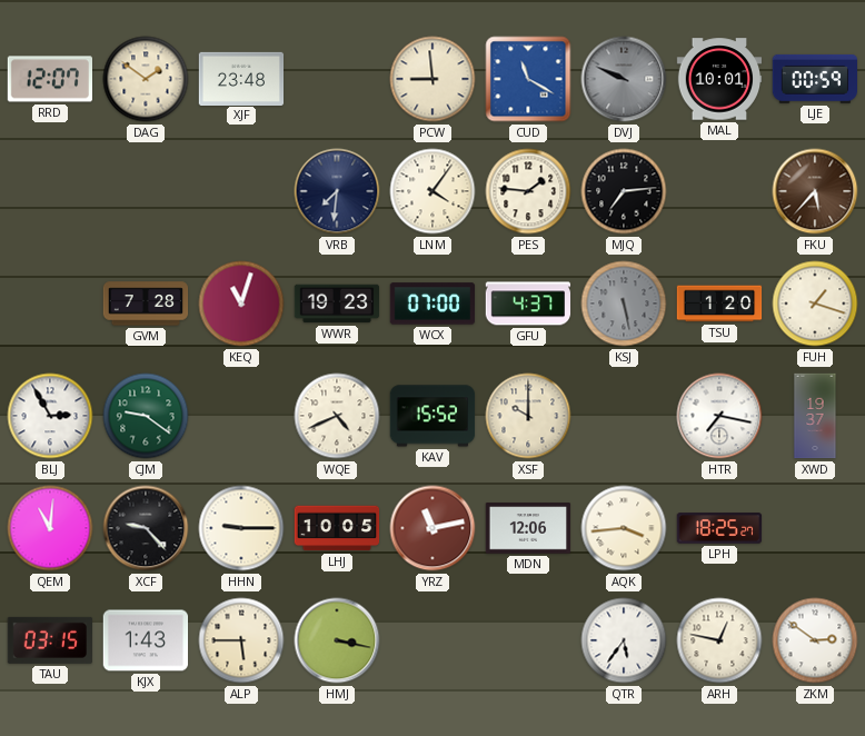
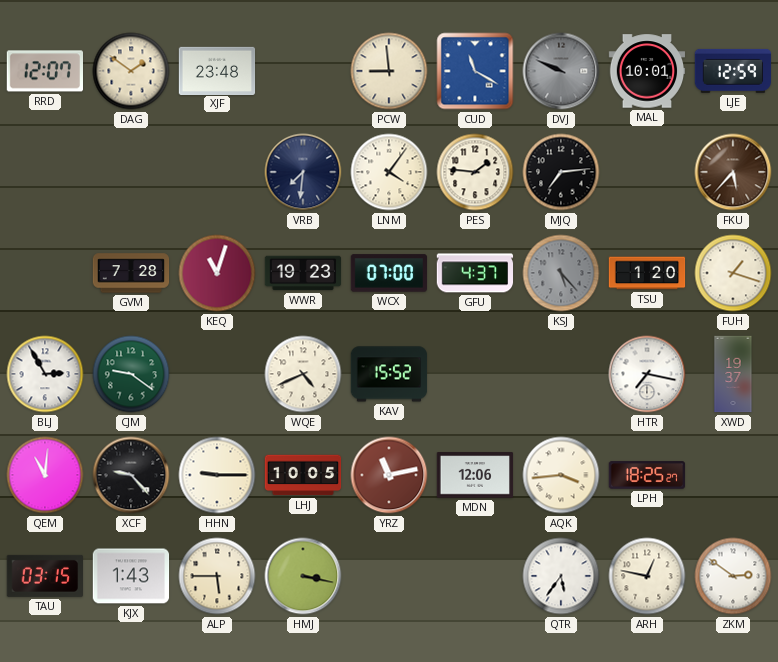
LJE: 00:59 -> 12:59
KSJ: 5:28 -> 5:23
XSF: 10:00 -> none
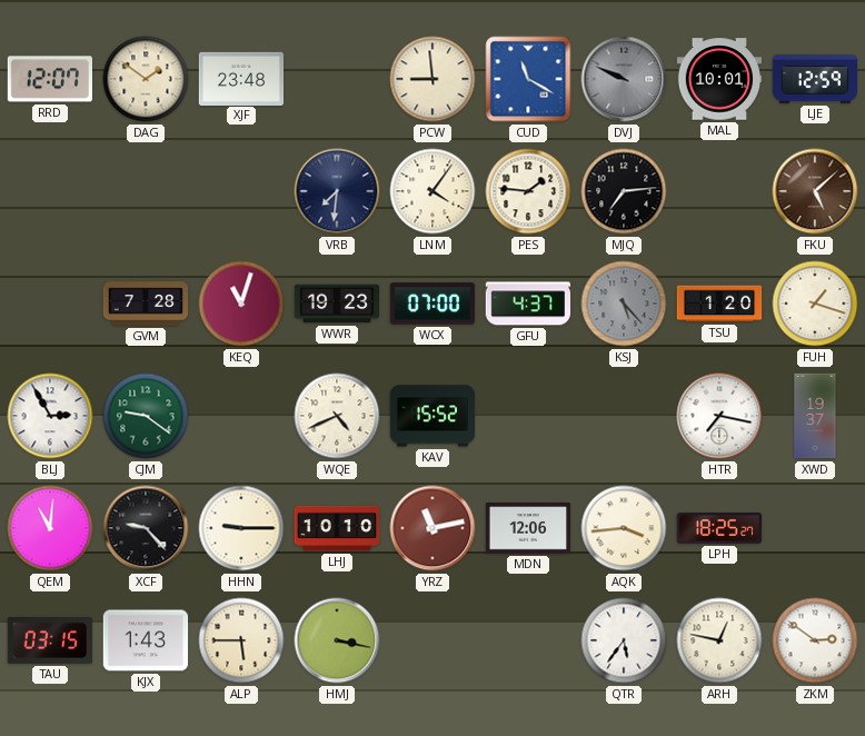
FKU: 5:37 -> 5:08
LHJ: 10:05 -> 10:10
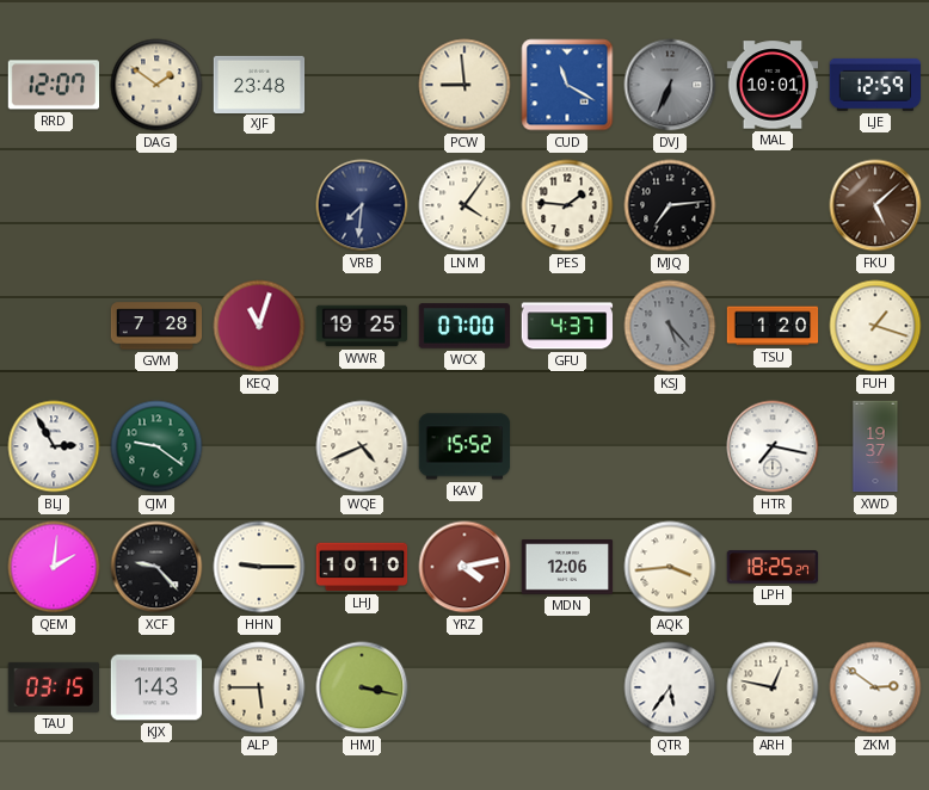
DVJ: 9:49 -> 6:34
WWR: 19:23 -> 19:25
QEM: 11:01 -> 2:01
YRZ: 11:13 -> 4:13
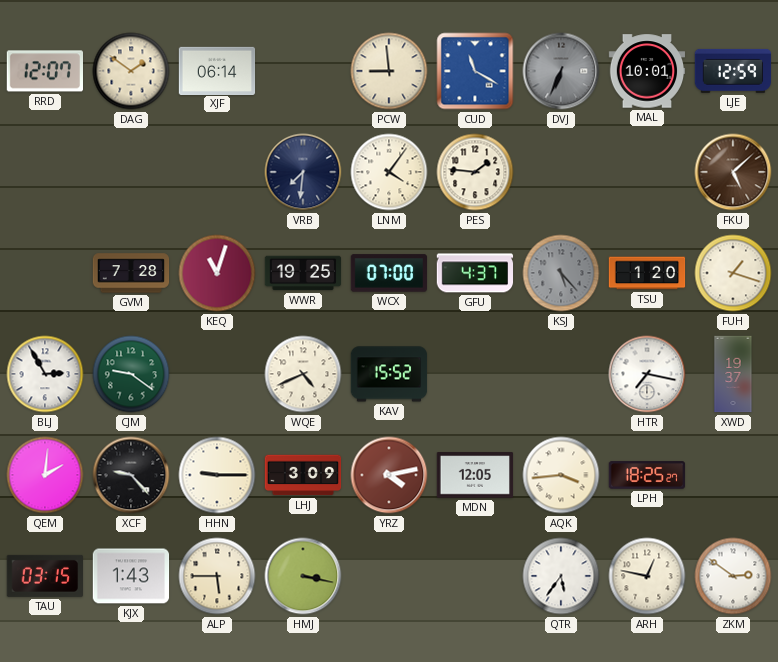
XJF: 23:48 -> 06:14
MJQ: 7:14 -> none
LHJ: 10:10 -> 3:09
MDN: 12:06 -> 12:05
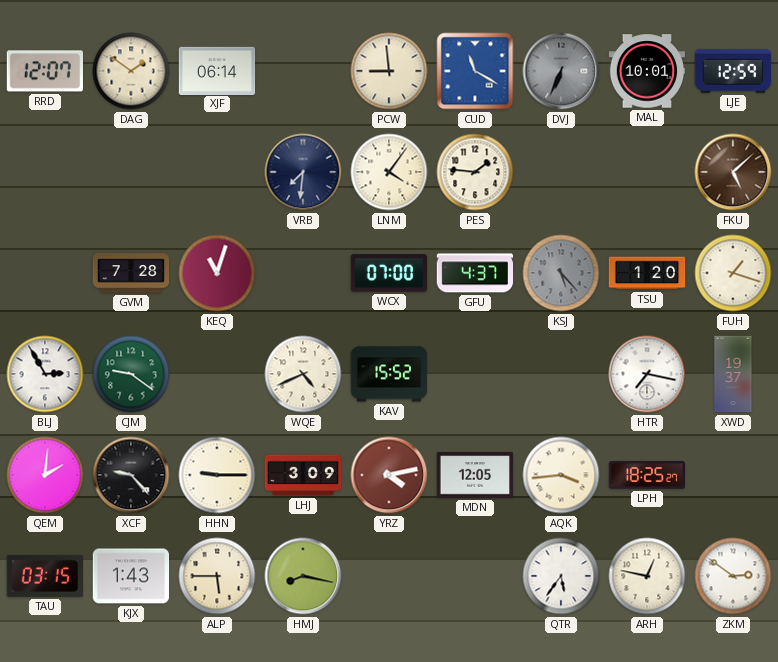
WWR: 19:25 -> none
HMJ: 3:17 -> 8:17
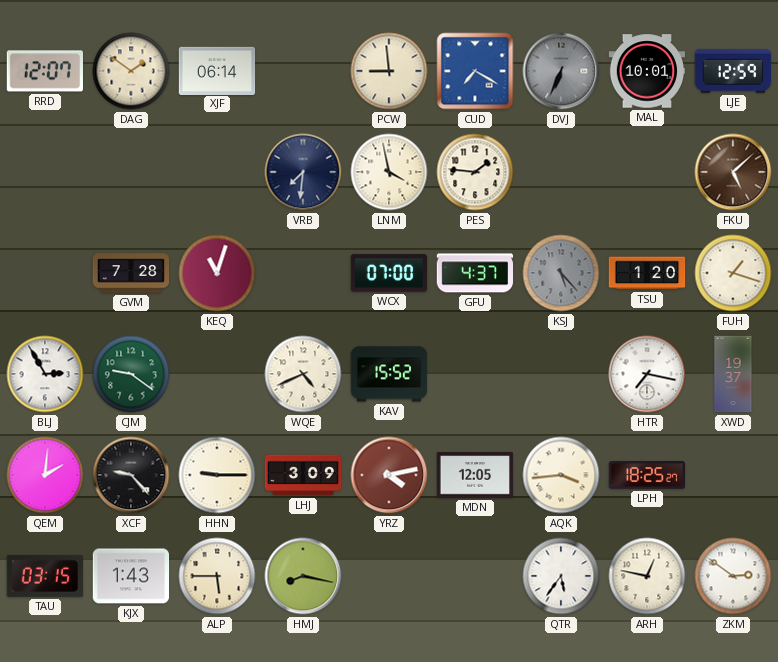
CUD: 11:20 -> 7:20
LNM: 4:06 -> 3:58
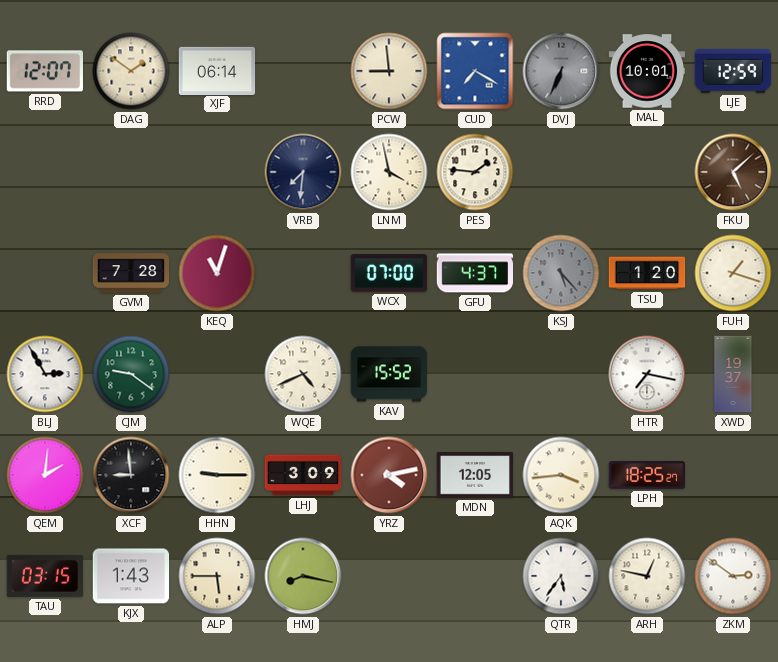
XCF: 9:23 -> 8:59
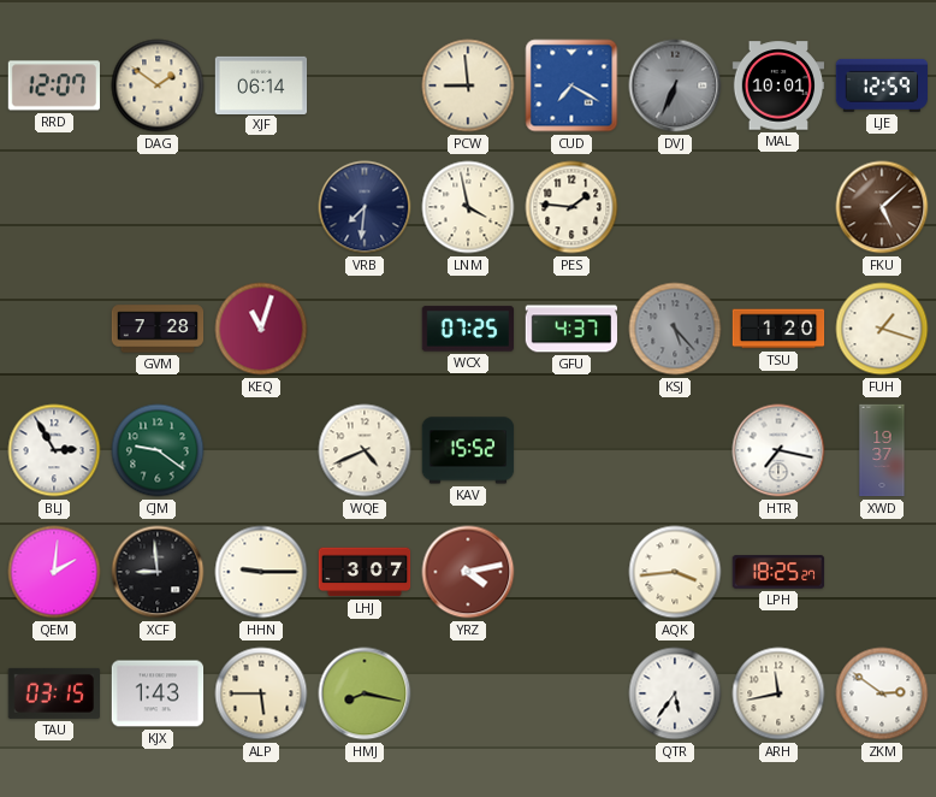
WCX: 07:00 -> 07:25
LHJ: 3:09 -> 3:07
MDN: 12:05 -> none
ARH: 12:47 -> 11:43
